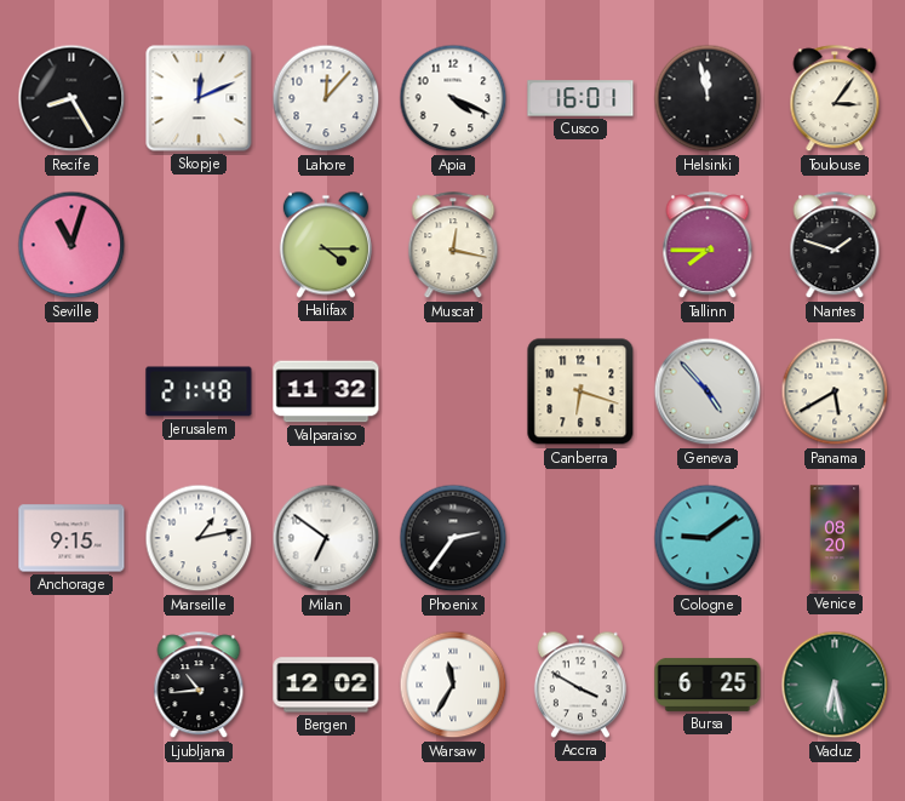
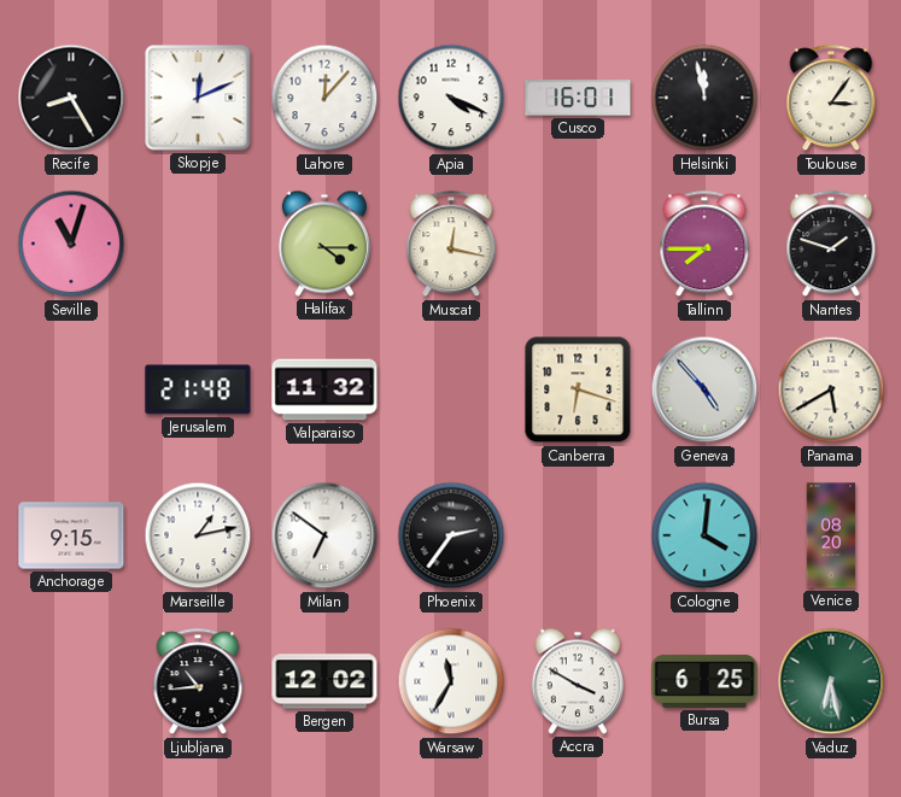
Cologne: 9:09 -> 4:01
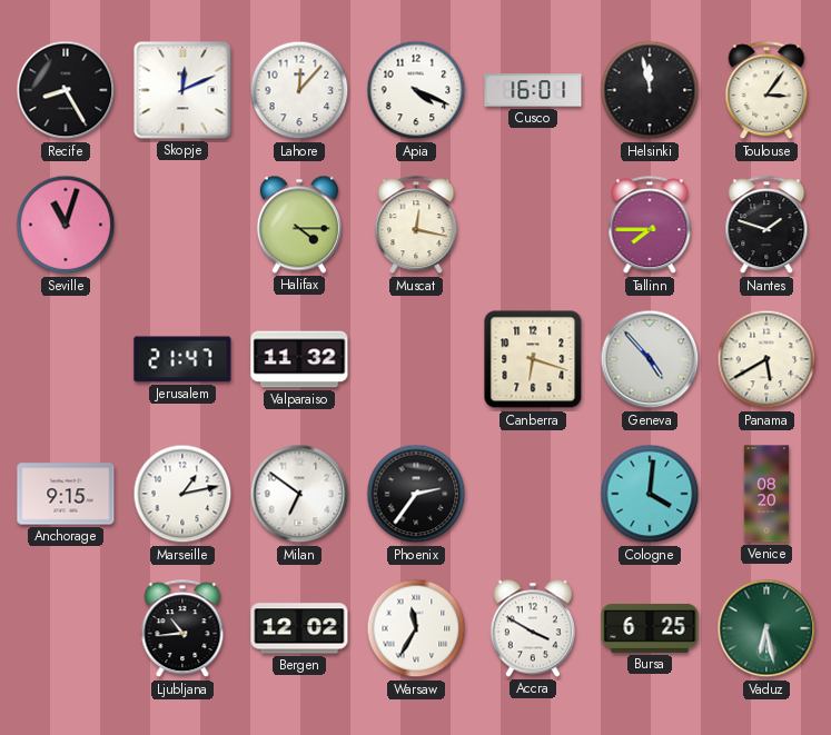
Jerusalem: 21:48 -> 21:47
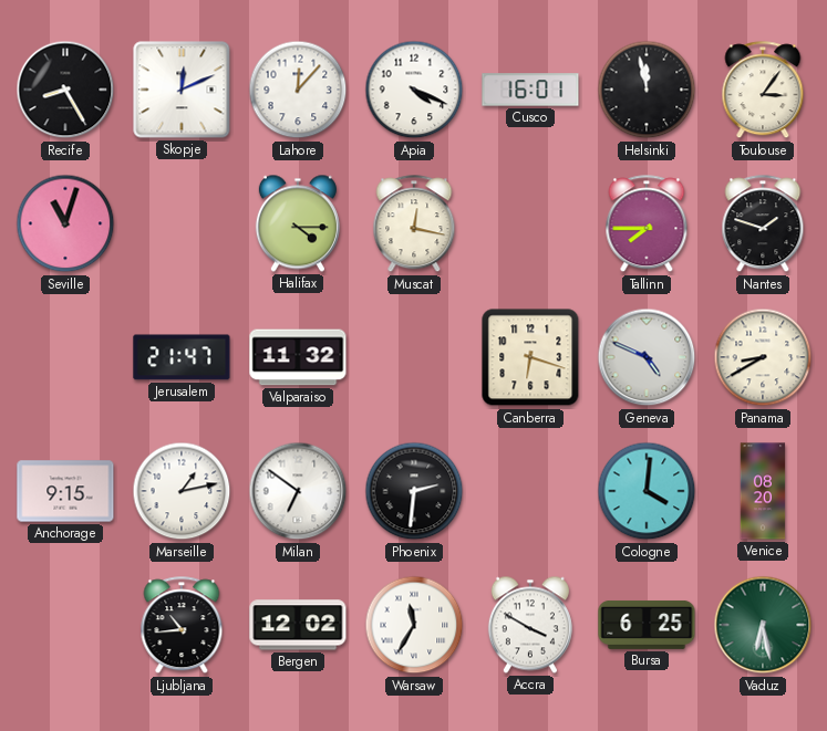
Geneva: 4:53 -> 4:49
Panama: 5:40 -> 8:40
Phoenix: 2:36 -> 2:31
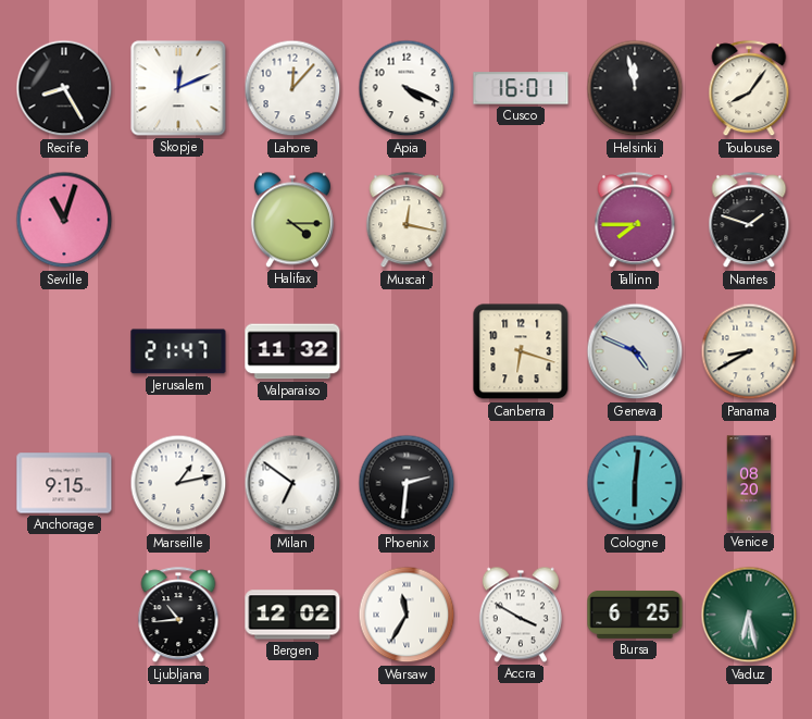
Toulouse: 3:06 -> 8:06
Cologne: 4:01 -> 6:01
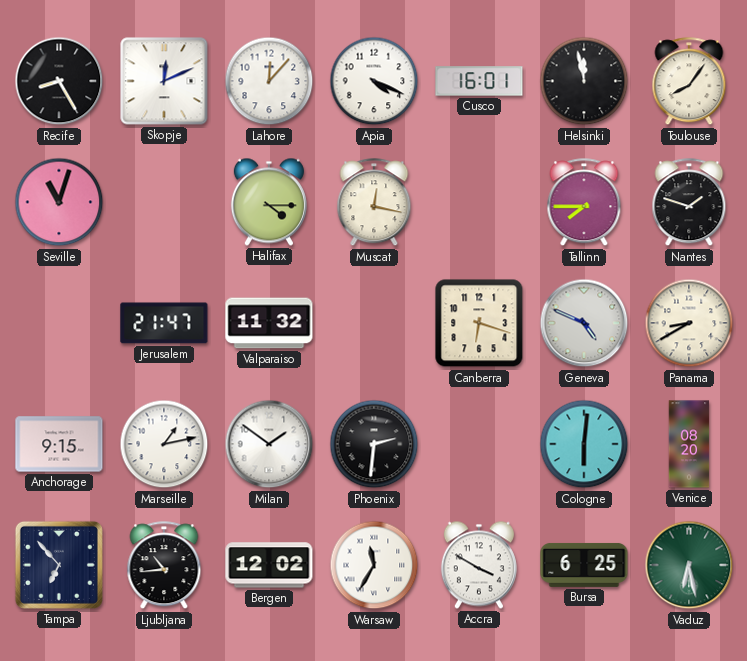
Milan: 6:51 -> 1:51
Tampa: none -> 6:53
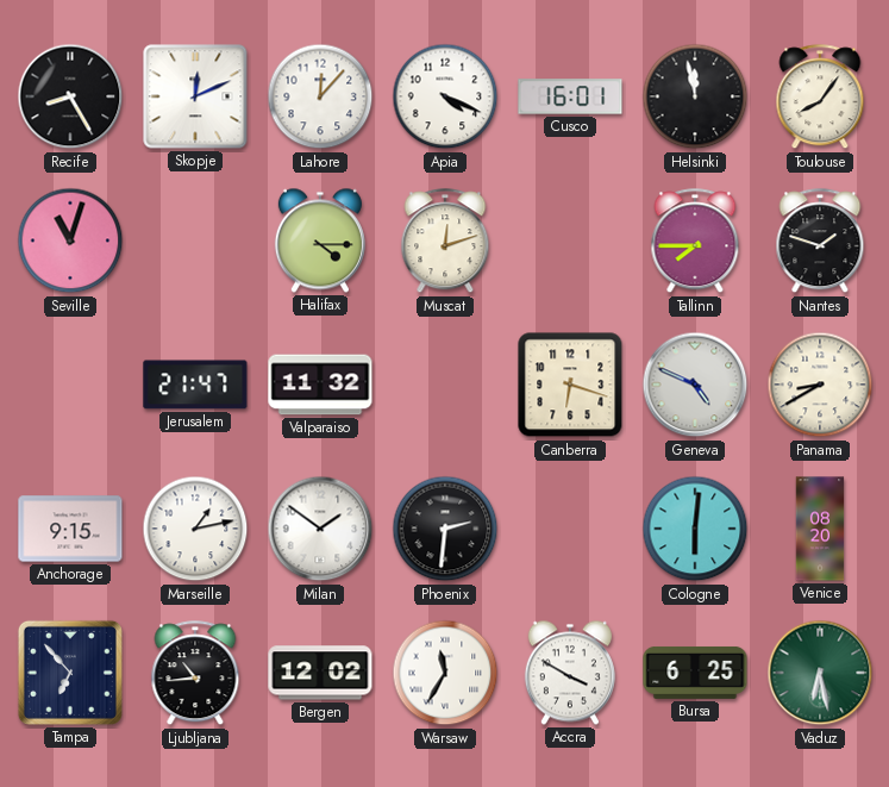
Muscat: 12:17 -> 12:12
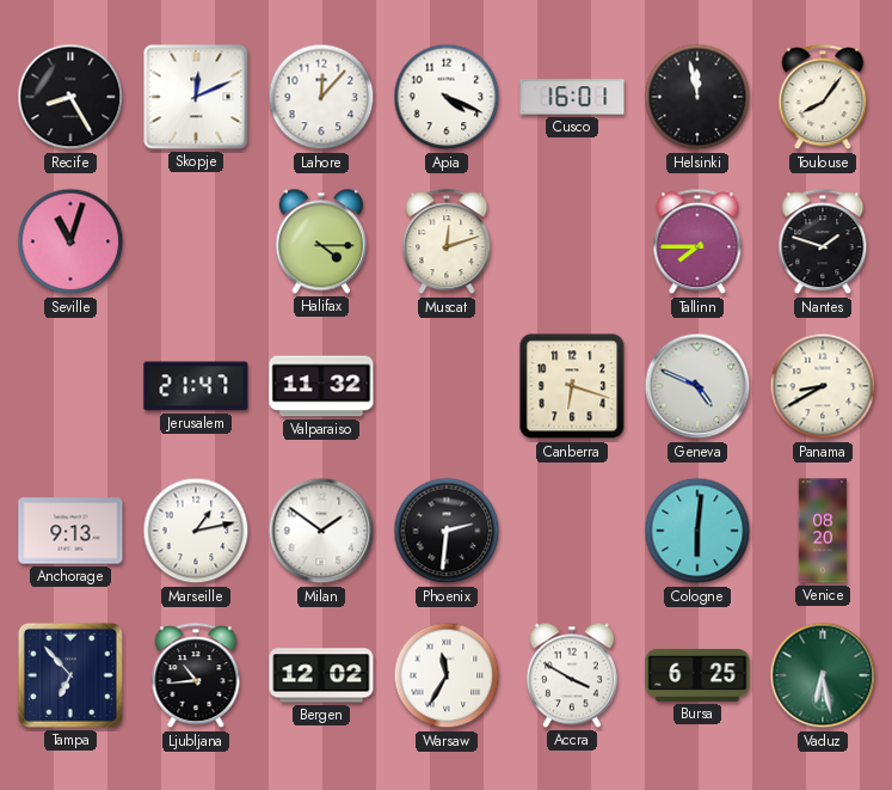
Anchorage: 9:15 -> 9:13
